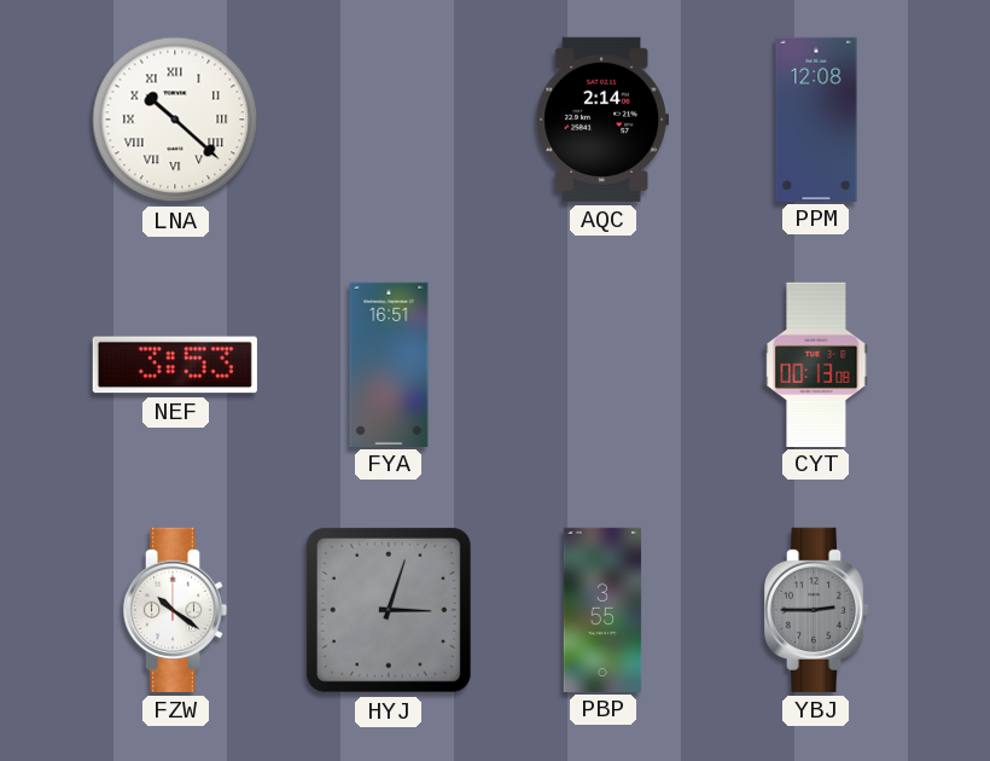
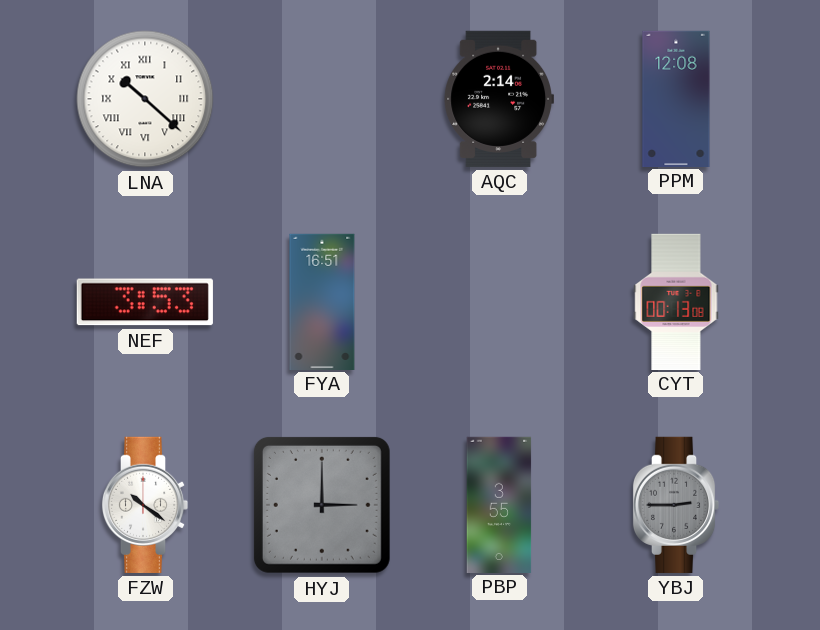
HYJ: 3:03 -> 3:00
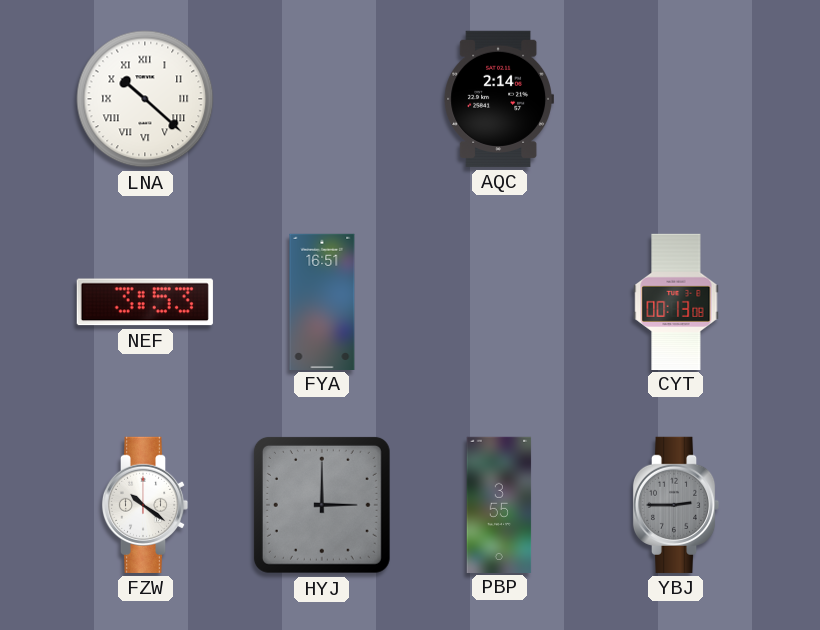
PPM: 12:08 -> none
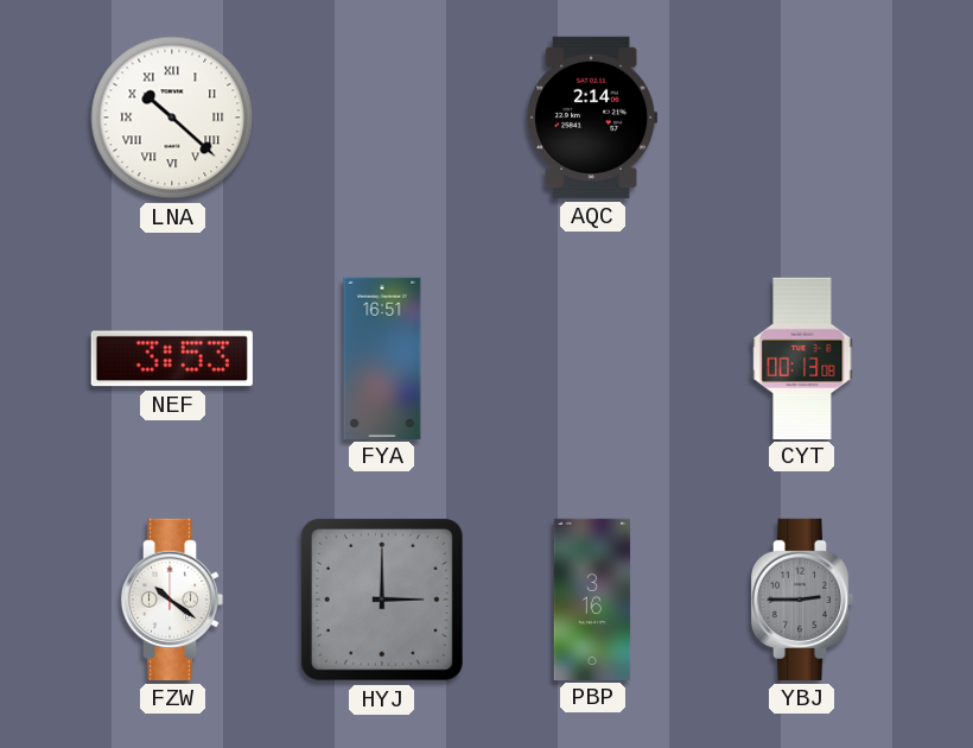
PBP: 3:55 -> 3:16
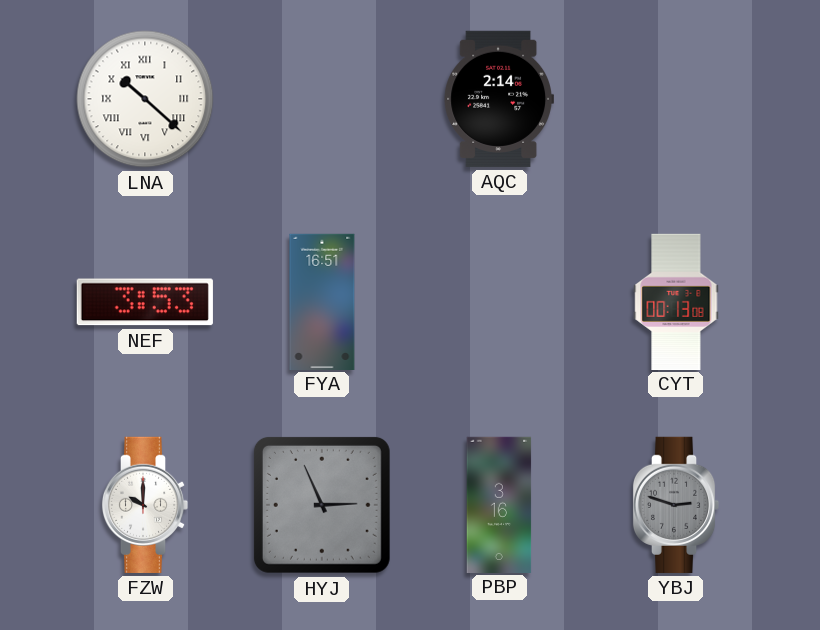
FZW: 10:21 -> 10:00
HYJ: 3:00 -> 2:56
YBJ: 2:45 -> 2:48
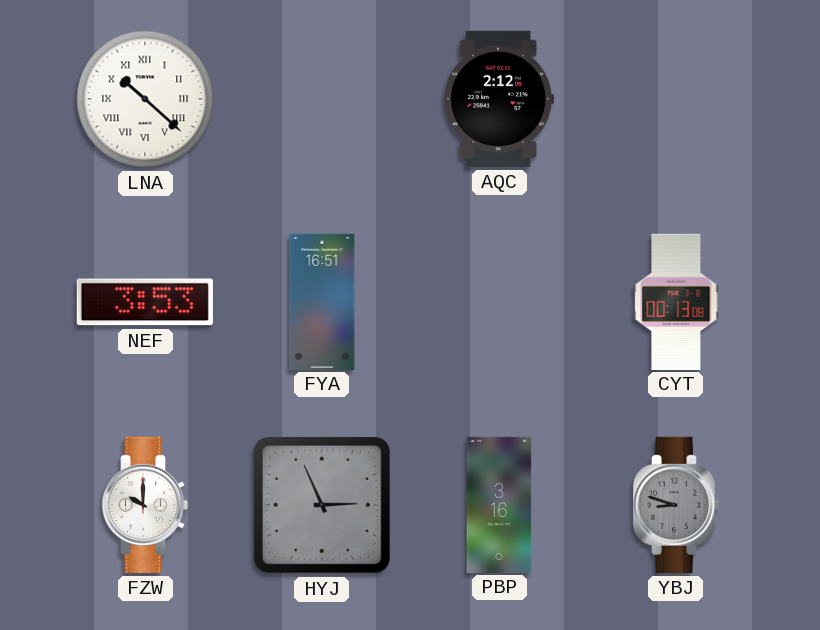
AQC: 2:14 -> 2:12
YBJ: 2:48 -> 8:48
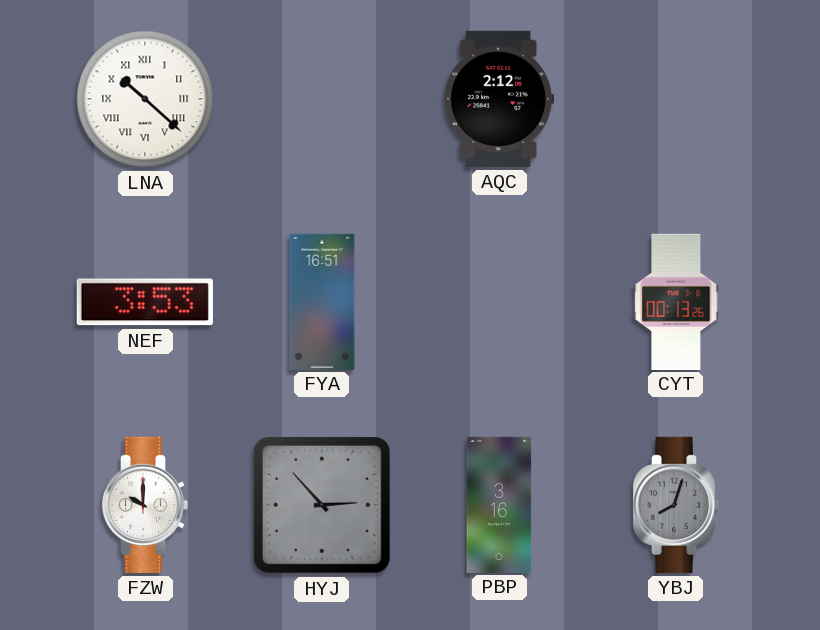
CYT: 00:13:08 -> 00:13:26
HYJ: 2:56 -> 2:53
YBJ: 8:48 -> 8:03
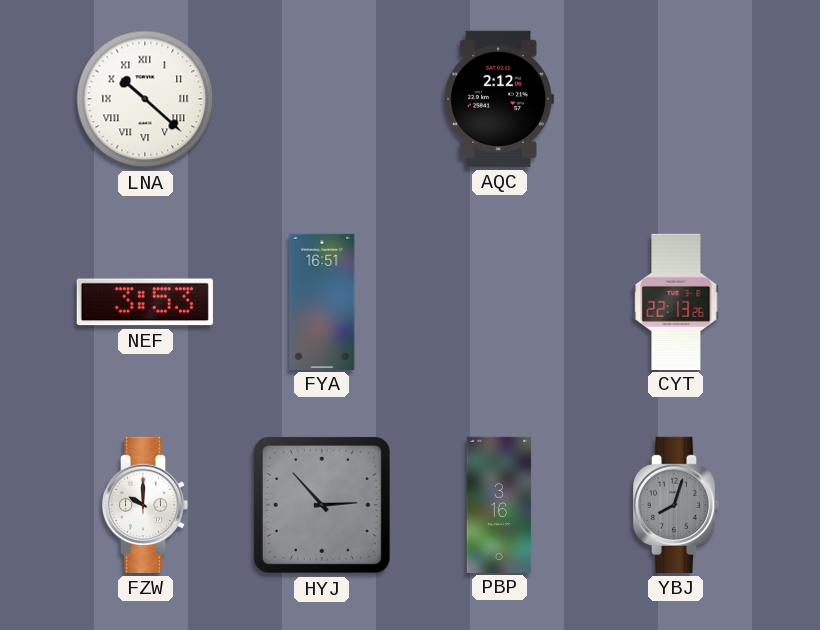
CYT: 00:13 -> 22:13
